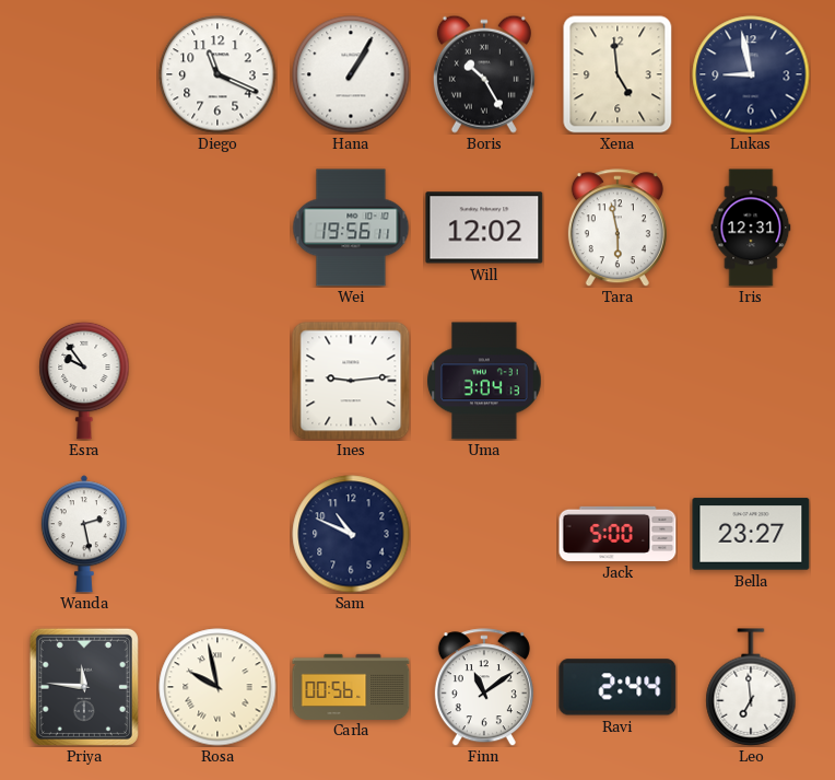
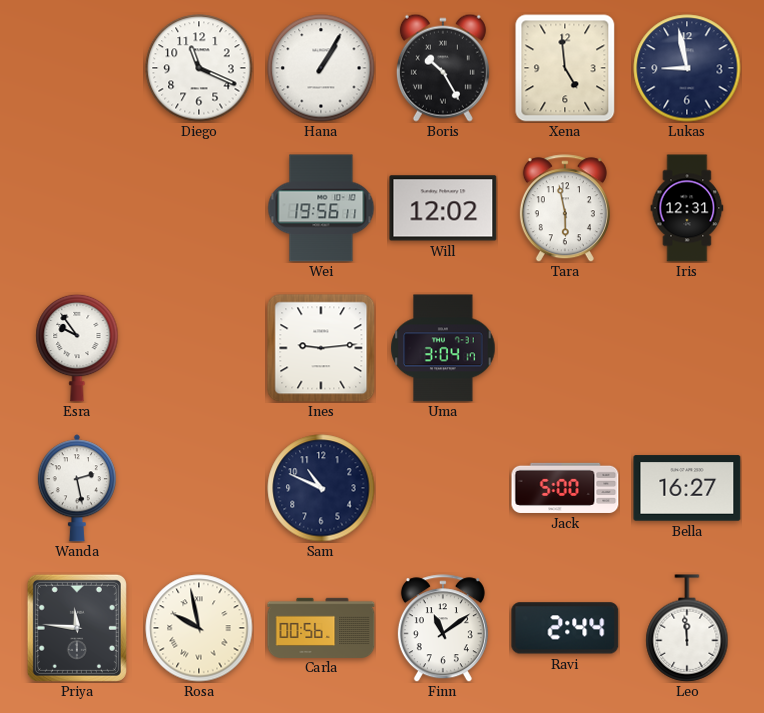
Uma: 3:04:13 -> 3:04:17
Bella: 23:27 -> 16:27
Leo: 6:59 -> 11:59
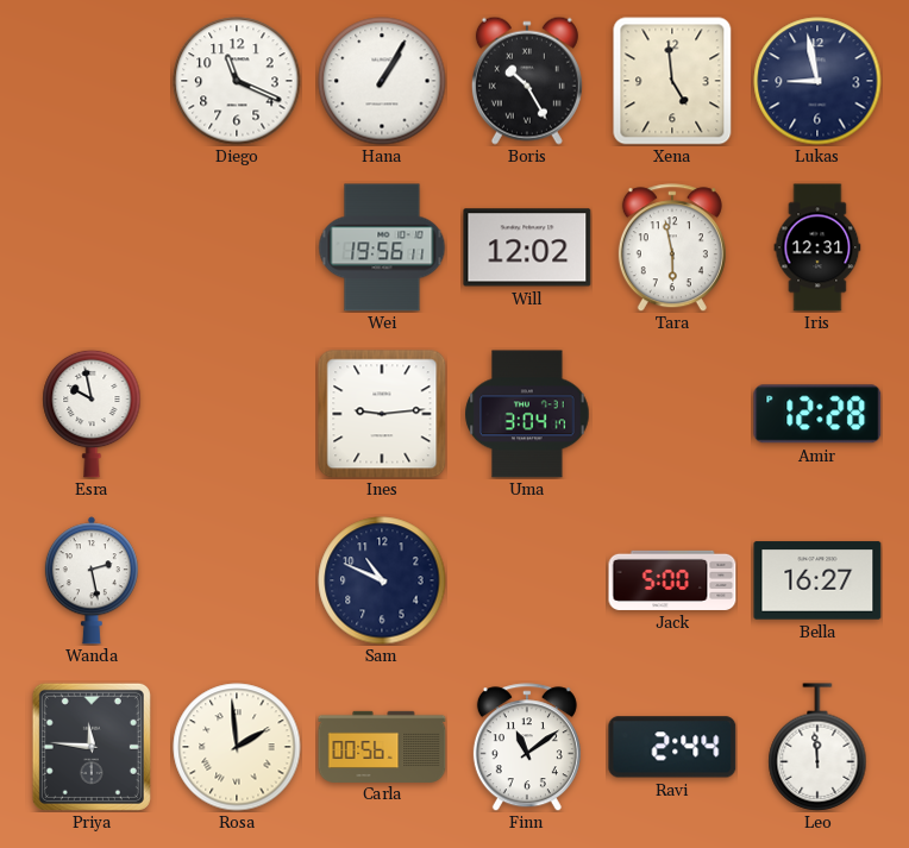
Esra: 9:54 -> 9:58
Amir: none -> 12:28
Rosa: 9:58 -> 1:59
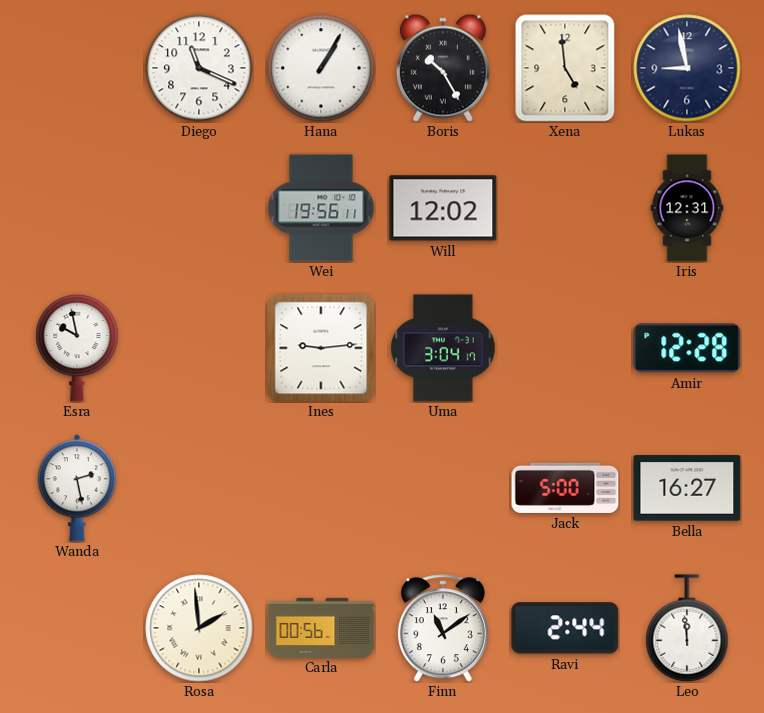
Tara: 5:58 -> none
Sam: 10:49 -> none
Priya: 11:46 -> none
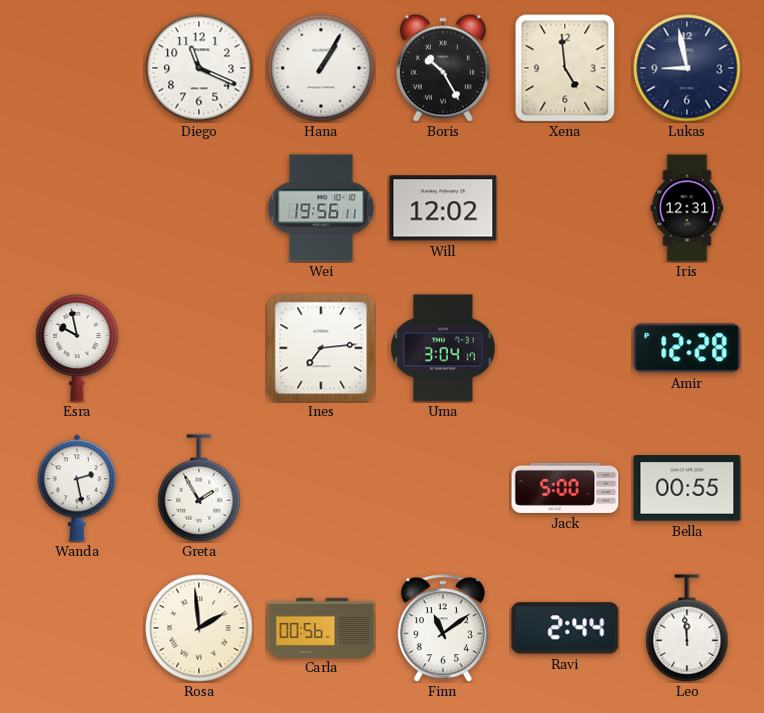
Ines: 9:14 -> 7:14
Greta: none -> 1:55
Bella: 16:27 -> 00:55
